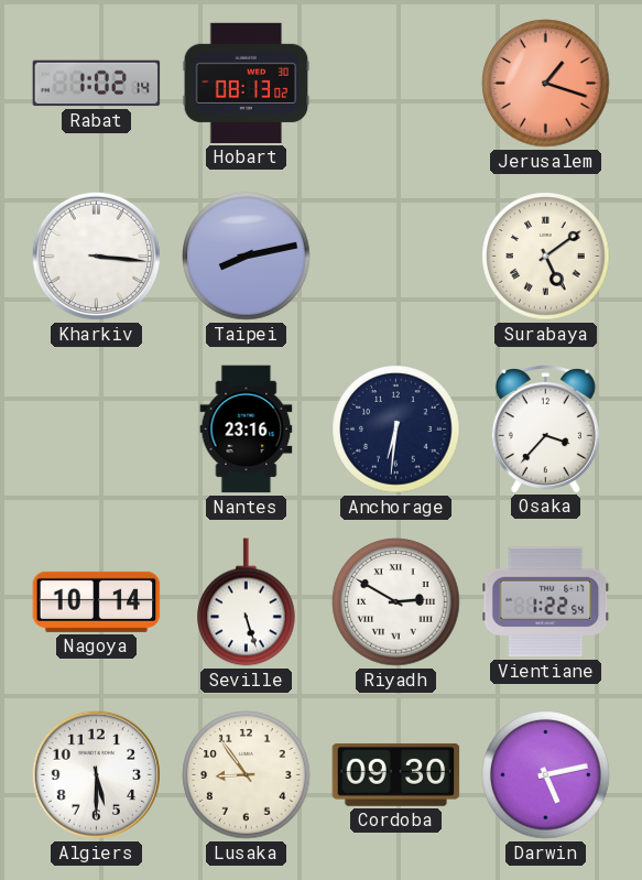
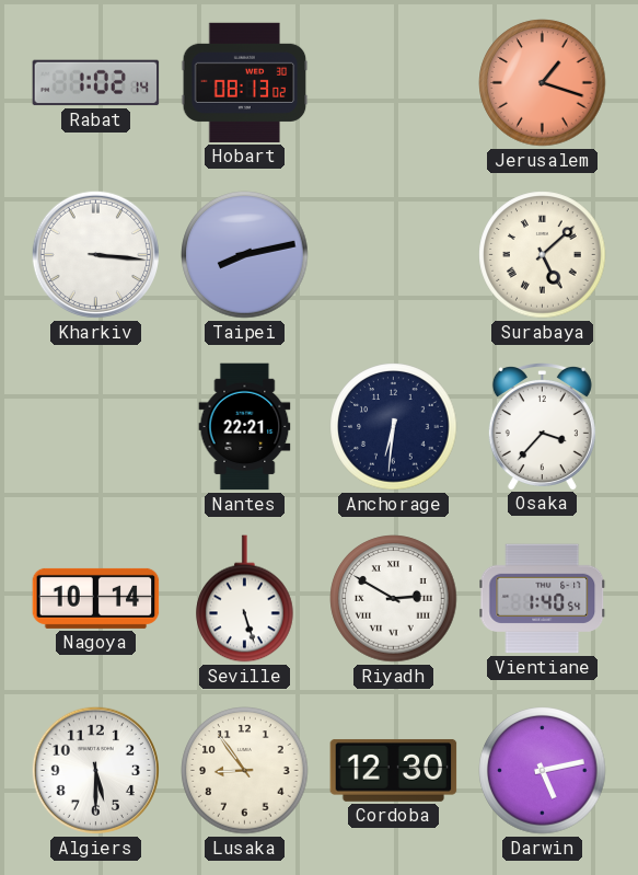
Surabaya: 5:09 -> 5:08
Nantes: 23:16 -> 22:21
Vientiane: 1:22 -> 1:40
Cordoba: 09:30 -> 12:30
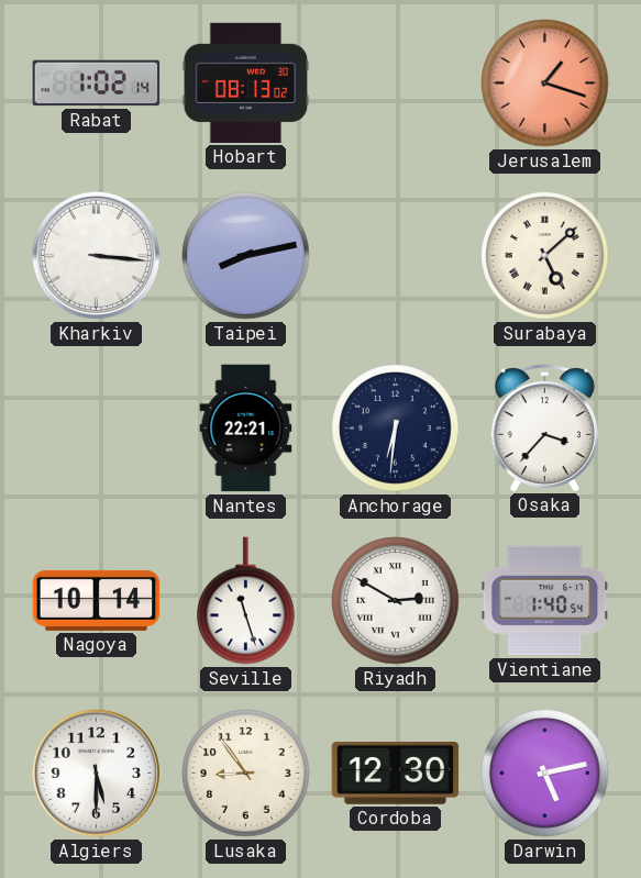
Seville: 5:27 -> 11:27
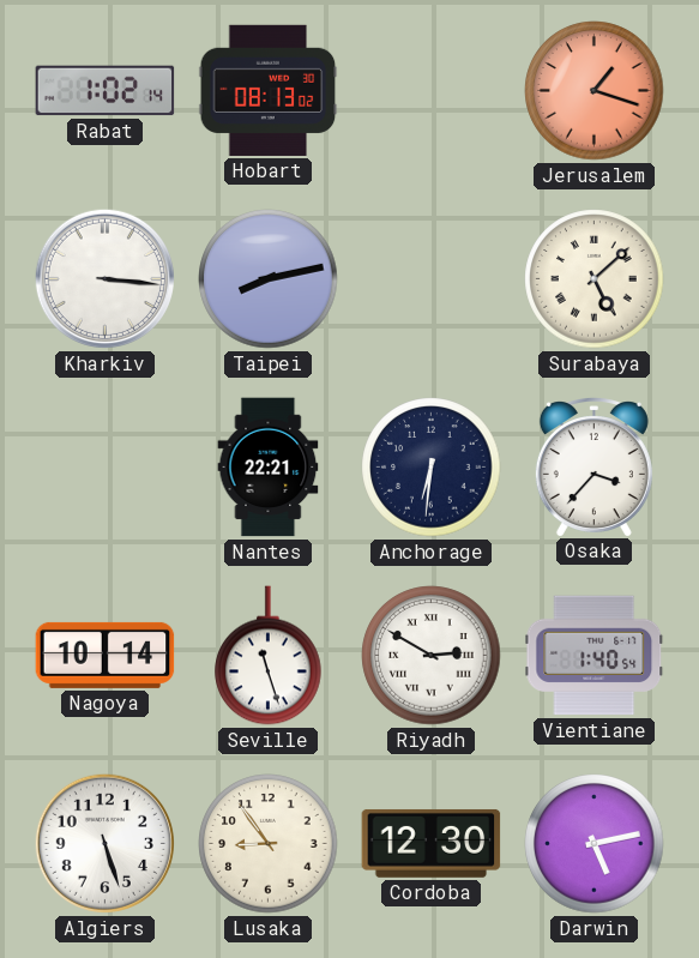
Algiers: 5:30 -> 5:27
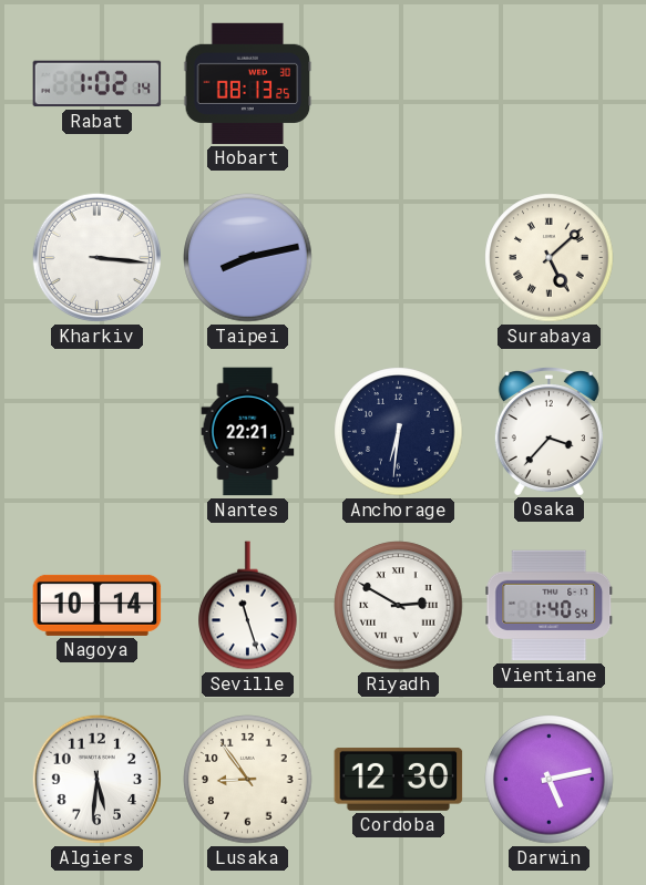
Hobart: 08:13:02 -> 08:13:25
Jerusalem: 1:18 -> none
Algiers: 5:27 -> 5:31
